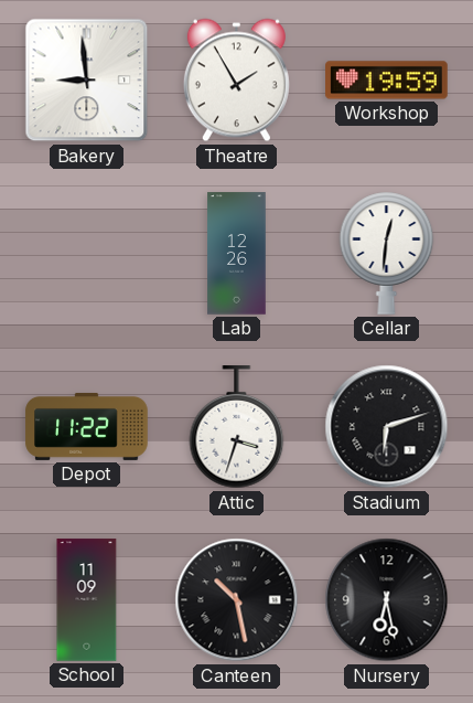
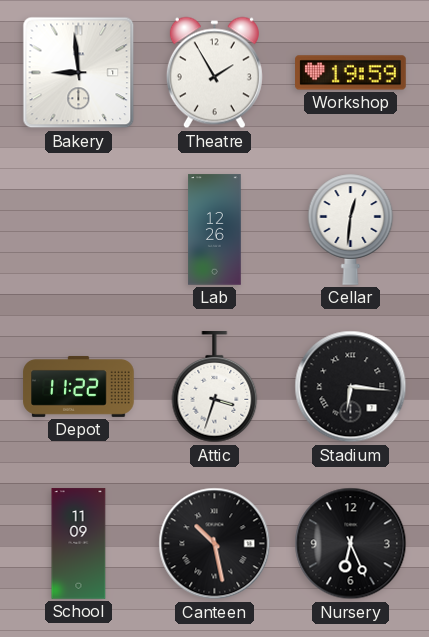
Stadium: 6:12 -> 6:16
Nursery: 6:28 -> 6:26
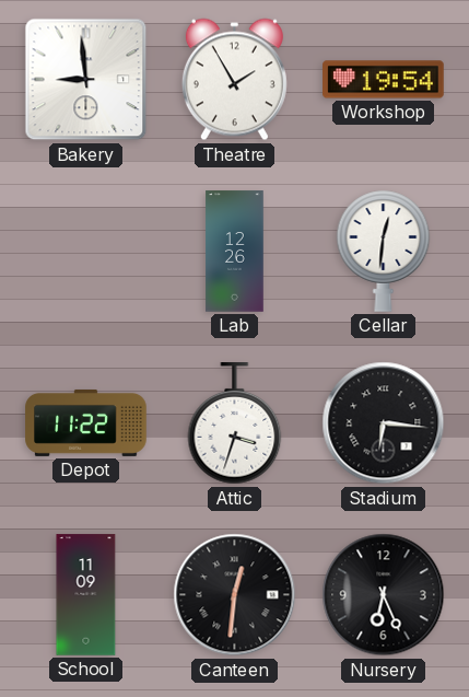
Workshop: 19:59 -> 19:54
Canteen: 10:28 -> 12:31
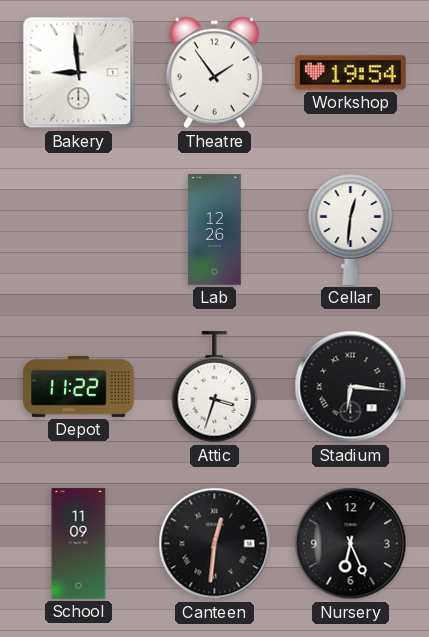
Theatre: 1:55 -> 1:54
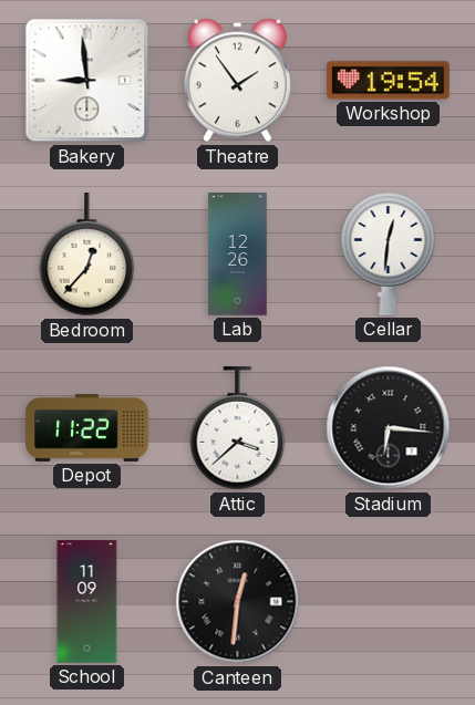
Bedroom: none -> 12:37
Attic: 3:33 -> 3:38
Nursery: 6:26 -> none
